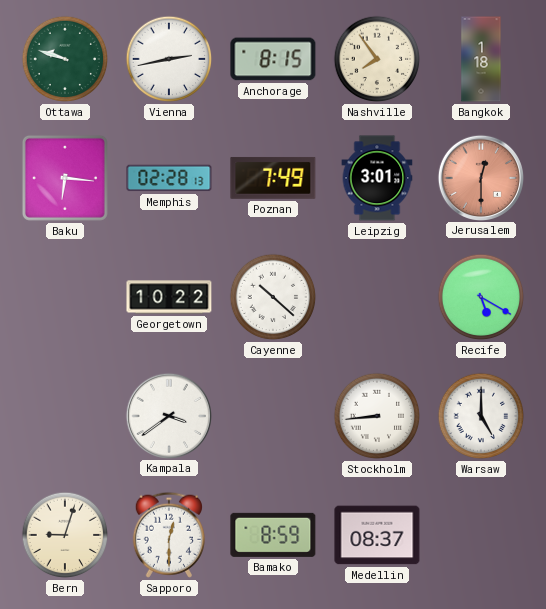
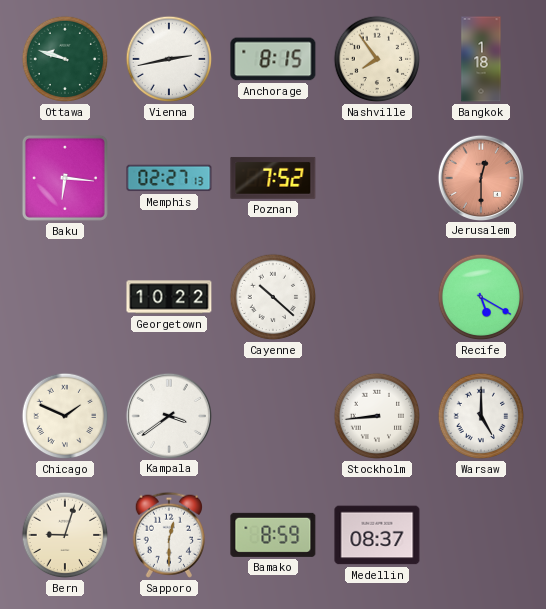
Memphis: 02:28 -> 02:27
Poznan: 7:49 -> 7:52
Leipzig: 3:01 -> none
Chicago: none -> 1:49
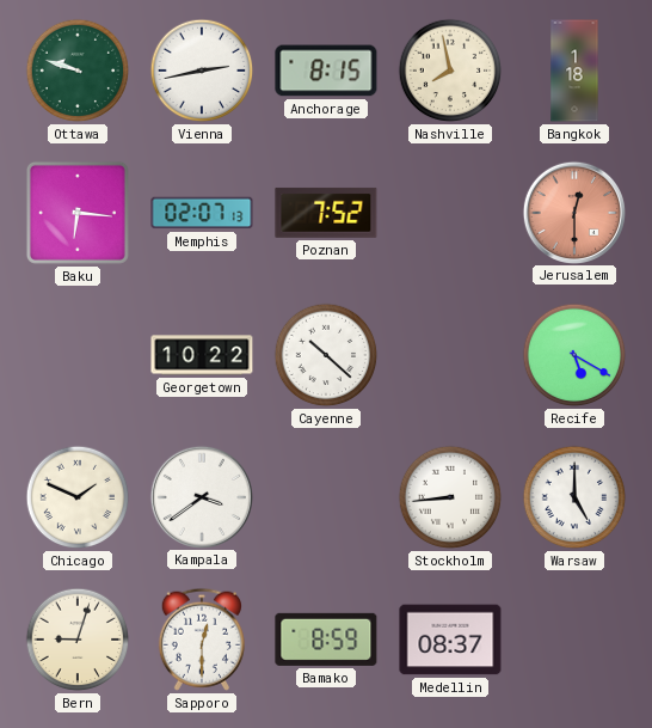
Nashville: 7:54 -> 7:58
Memphis: 02:27 -> 02:07
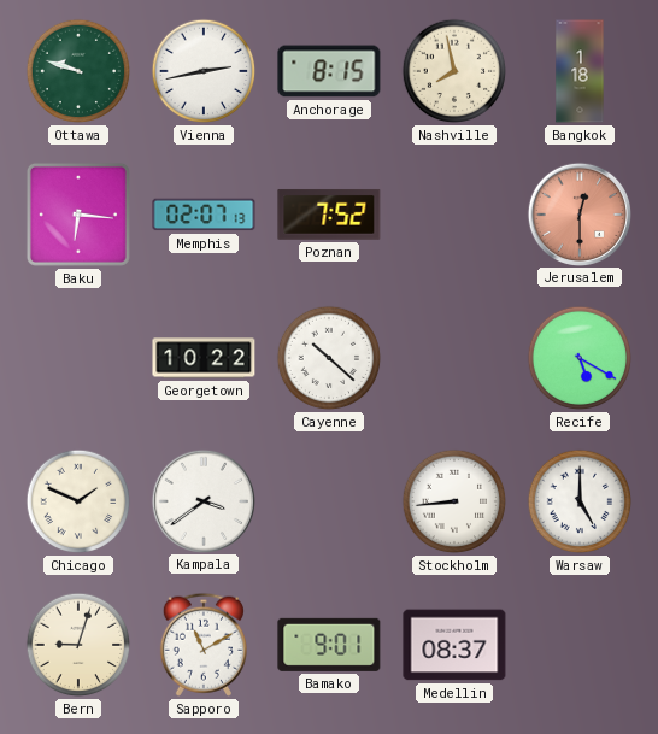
Sapporo: 12:30 -> 11:10
Bamako: 8:59 -> 9:01
